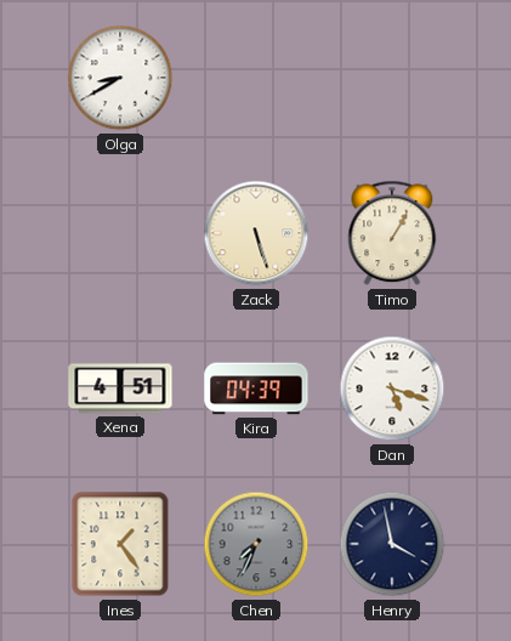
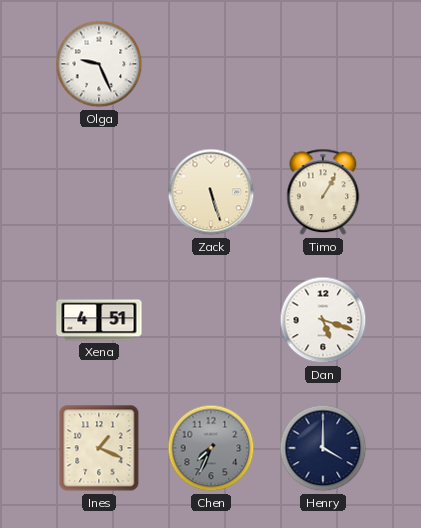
Olga: 8:40 -> 9:26
Kira: 04:39 -> none
Ines: 1:24 -> 1:19
Henry: 3:58 -> 4:00
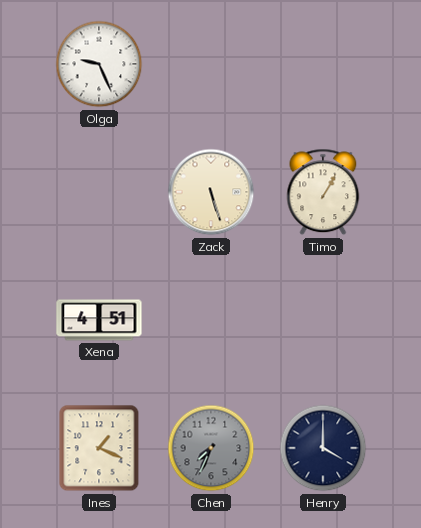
Dan: 5:18 -> none
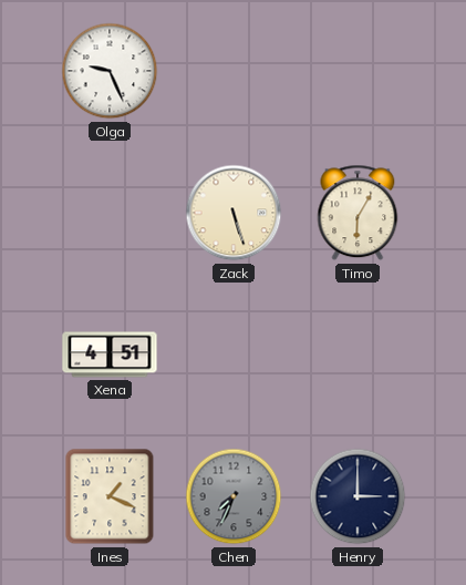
Timo: 1:05 -> 6:05
Henry: 4:00 -> 3:00
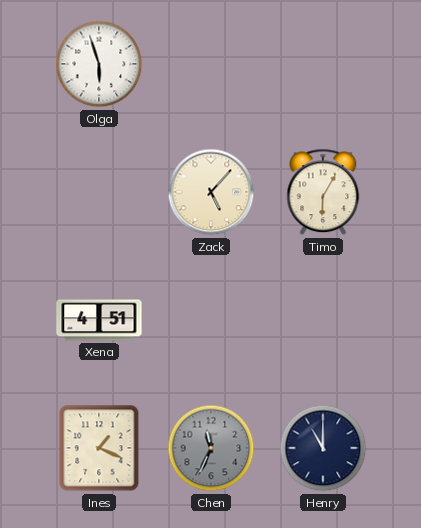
Olga: 9:26 -> 5:57
Zack: 5:27 -> 5:07
Chen: 7:34 -> 11:34
Henry: 3:00 -> 11:00
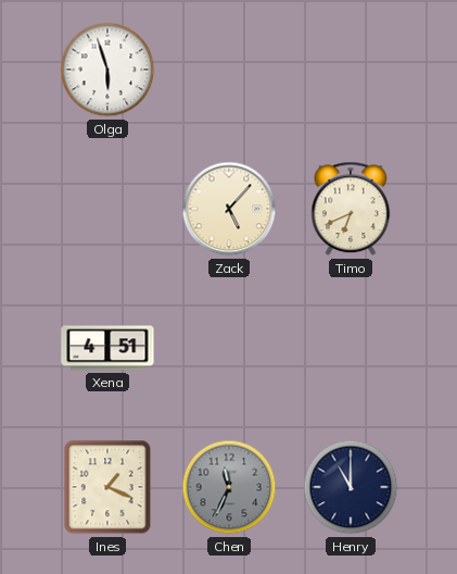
Timo: 6:05 -> 6:41
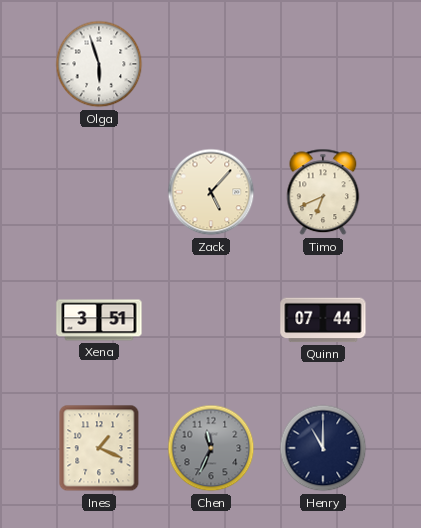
Xena: 4:51 -> 3:51
Quinn: none -> 07:44
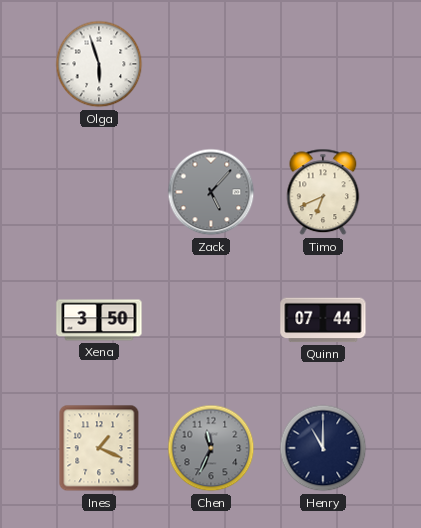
Zack dial: cream -> grey
Xena: 3:51 -> 3:50
